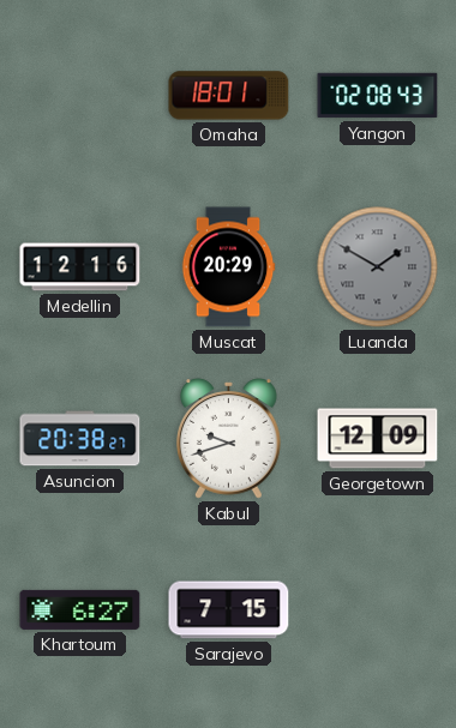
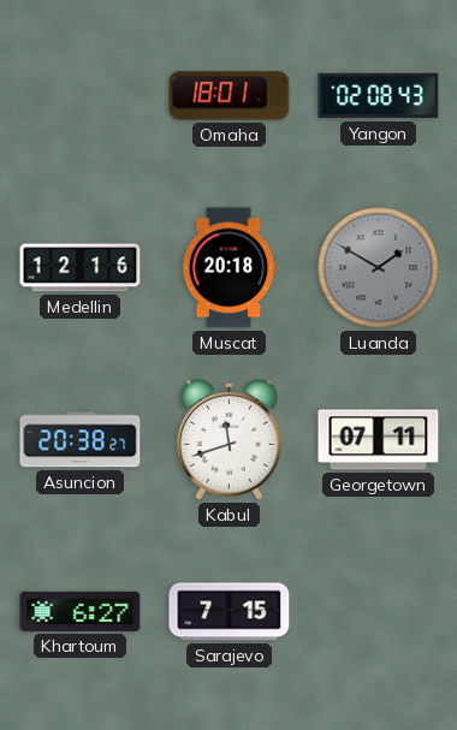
Muscat: 20:29 -> 20:18
Kabul: 9:42 -> 11:42
Georgetown: 12:09 -> 07:11
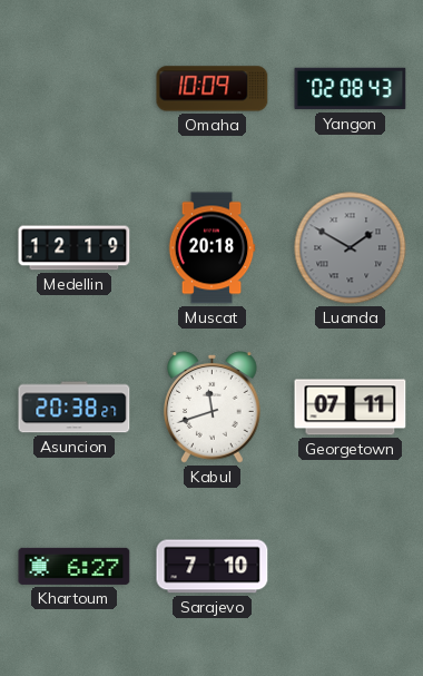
Omaha: 18:01 -> 10:09
Medellin: 12:16 -> 12:19
Sarajevo: 7:15 -> 7:10
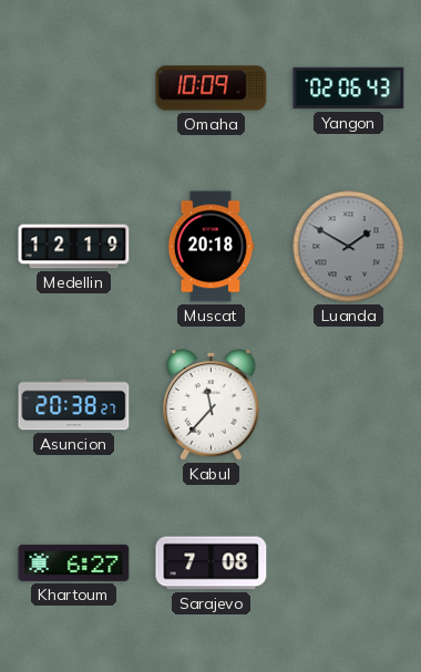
Yangon: 02:08 -> 02:06
Kabul: 11:42 -> 11:37
Georgetown: 07:11 -> none
Sarajevo: 7:10 -> 7:08
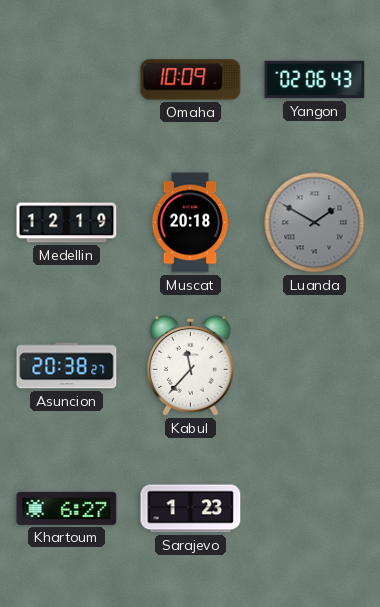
Sarajevo: 7:08 -> 1:23
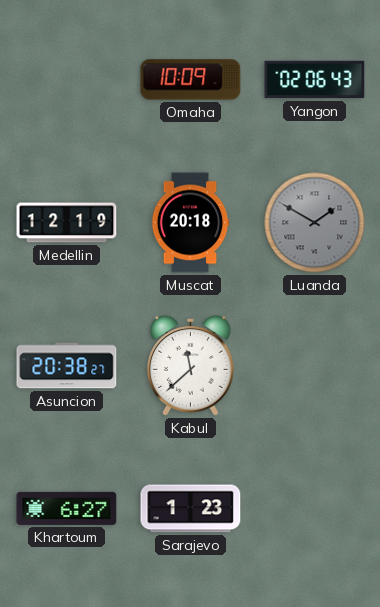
Kabul: 11:37 -> 11:38
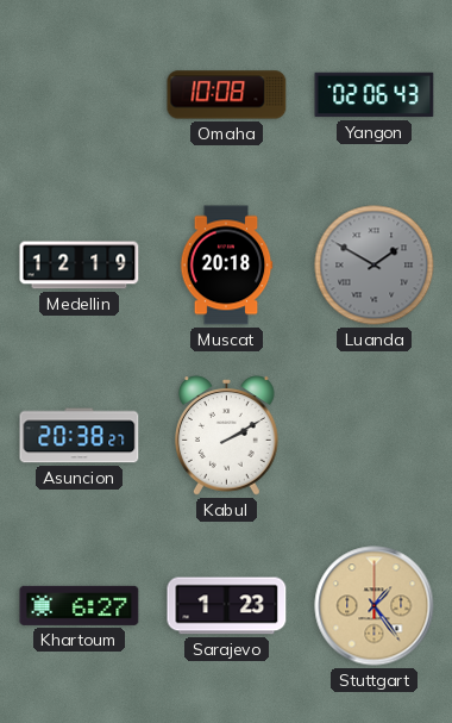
Omaha: 10:09 -> 10:08
Kabul: 11:38 -> 2:10
Stuttgart: none -> 1:24
